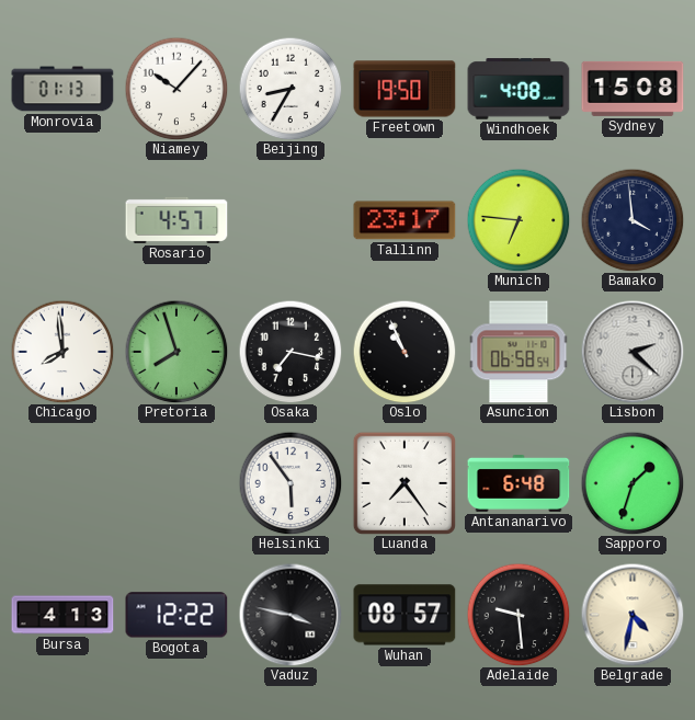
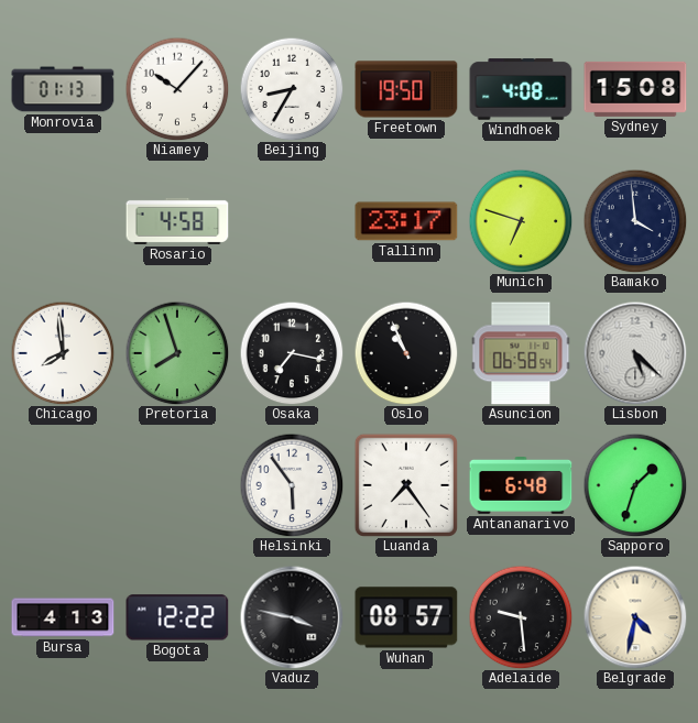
Rosario: 4:57 -> 4:58
Munich: 6:46 -> 6:48
Lisbon: 2:22 -> 5:22
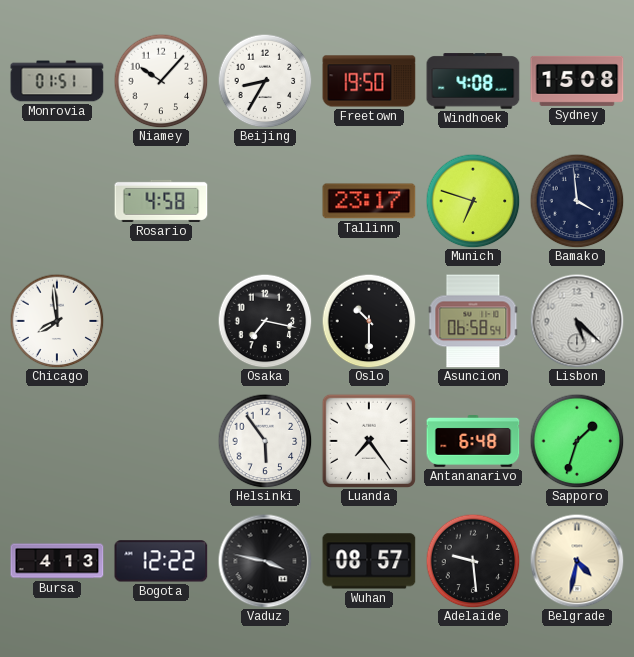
Monrovia: 01:13 -> 01:51
Pretoria: 7:57 -> none
Oslo: 10:56 -> 10:30
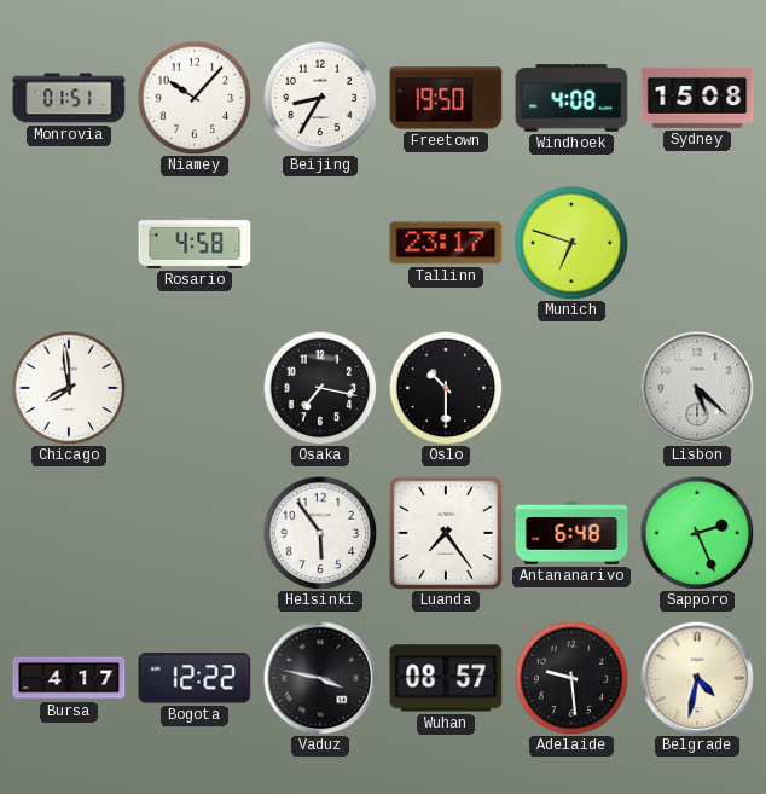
Bamako: 3:59 -> none
Asuncion: 06:58 -> none
Sapporo: 1:33 -> 2:26
Bursa: 4:13 -> 4:17
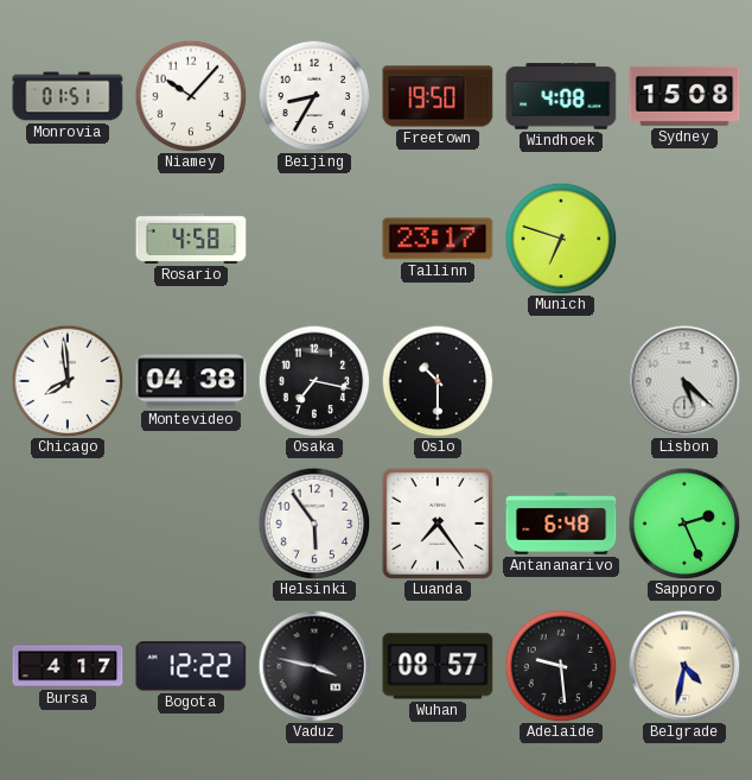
Montevideo: none -> 04:38
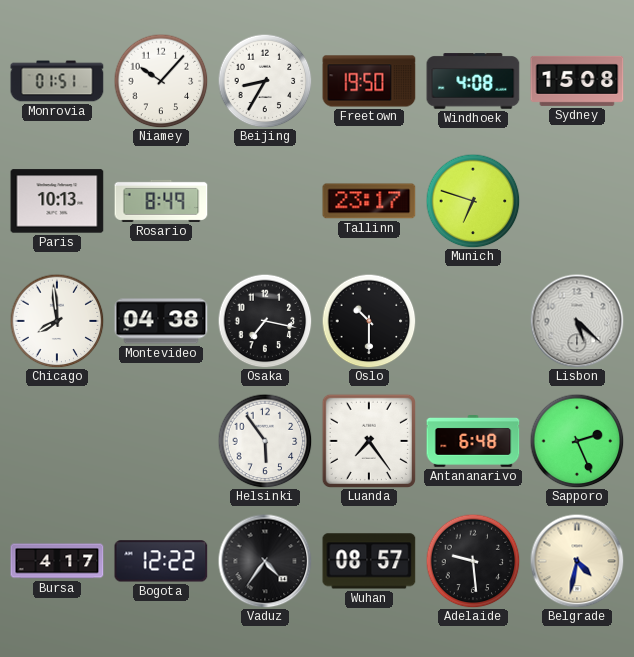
Paris: none -> 10:13
Rosario: 4:58 -> 8:49
Vaduz: 3:47 -> 4:36
